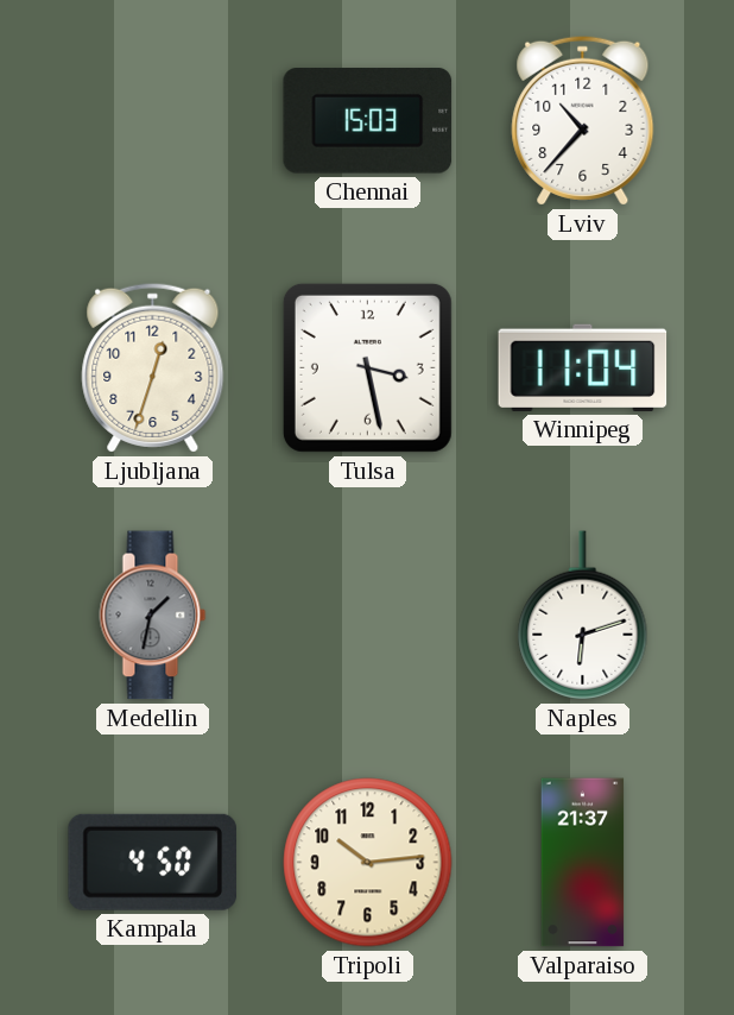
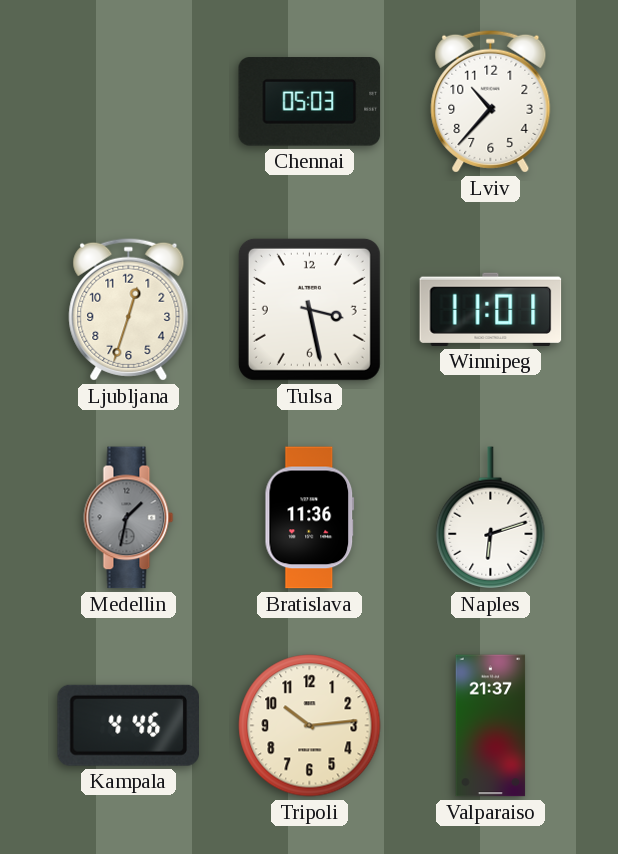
Chennai: 15:03 -> 05:03
Winnipeg: 11:04 -> 11:01
Bratislava: none -> 11:36
Kampala: 4:50 -> 4:46
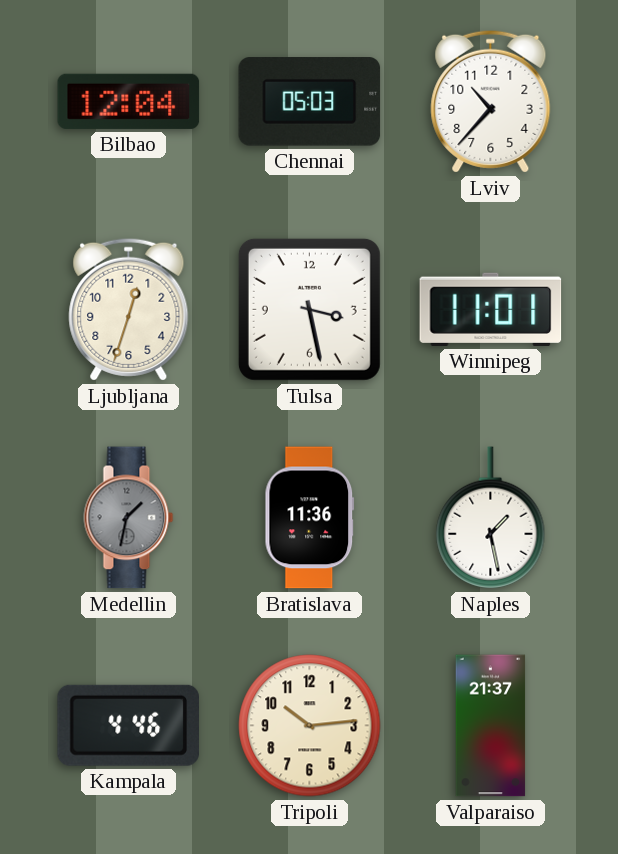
Bilbao: none -> 12:04
Naples: 6:12 -> 1:28
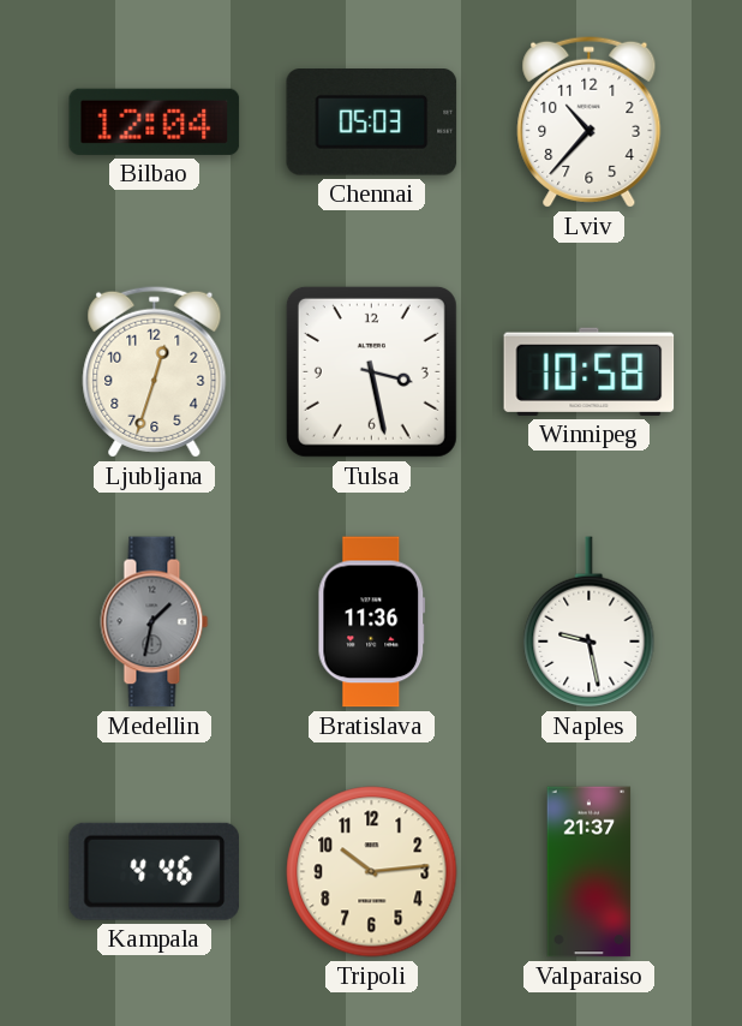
Winnipeg: 11:01 -> 10:58
Naples: 1:28 -> 9:28
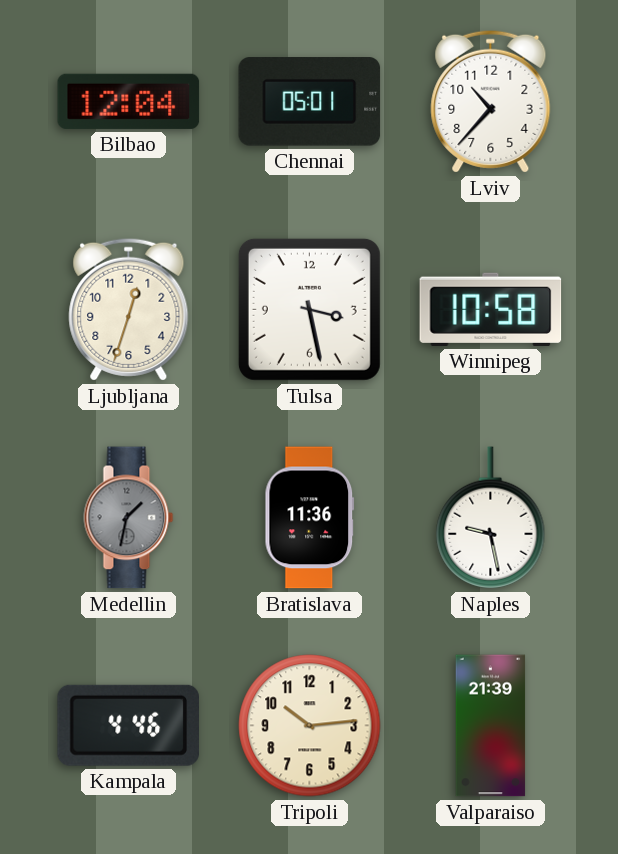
Chennai: 05:03 -> 05:01
Valparaiso: 21:37 -> 21:39
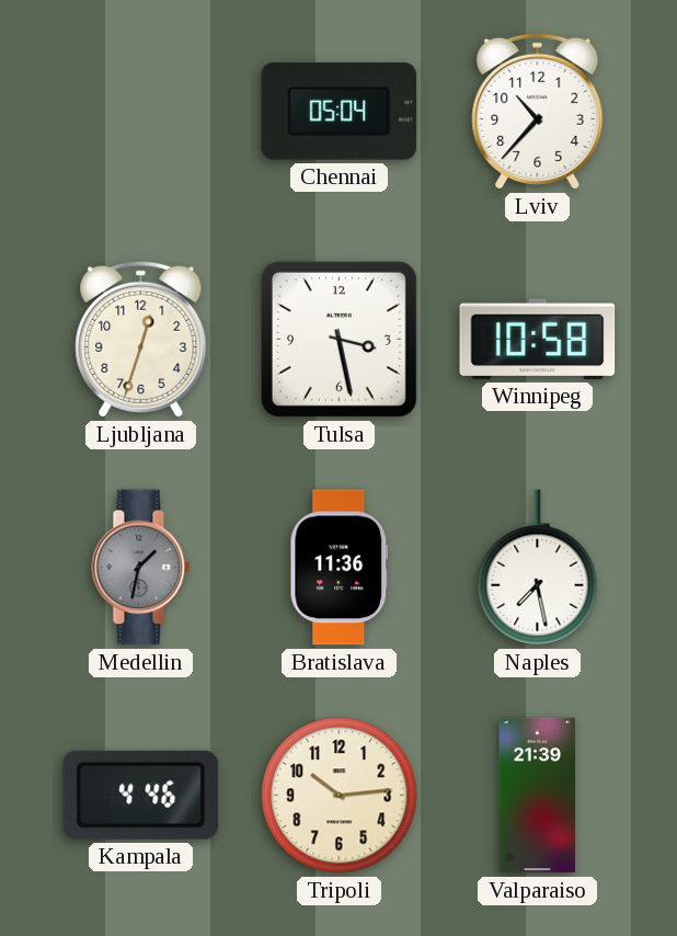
Bilbao: 12:04 -> none
Chennai: 05:01 -> 05:04
Naples: 9:28 -> 7:28
